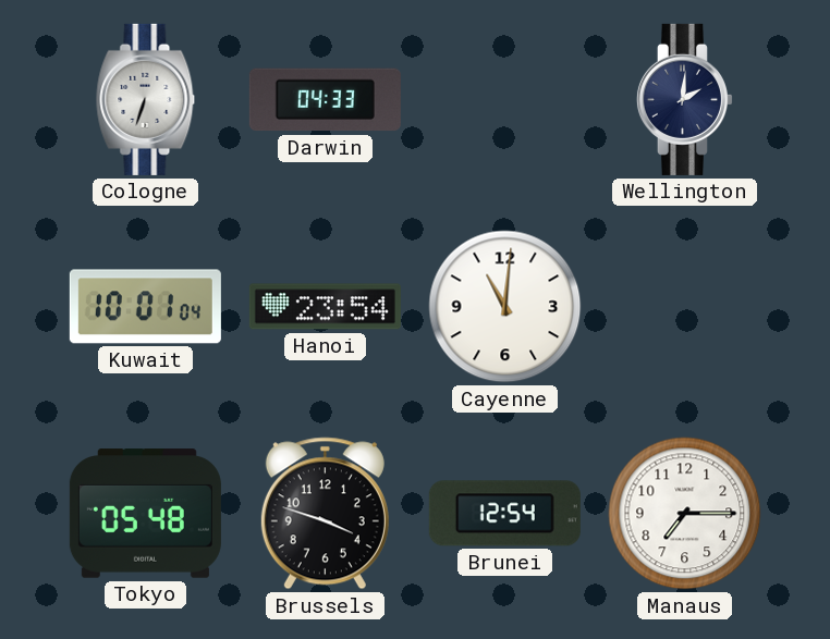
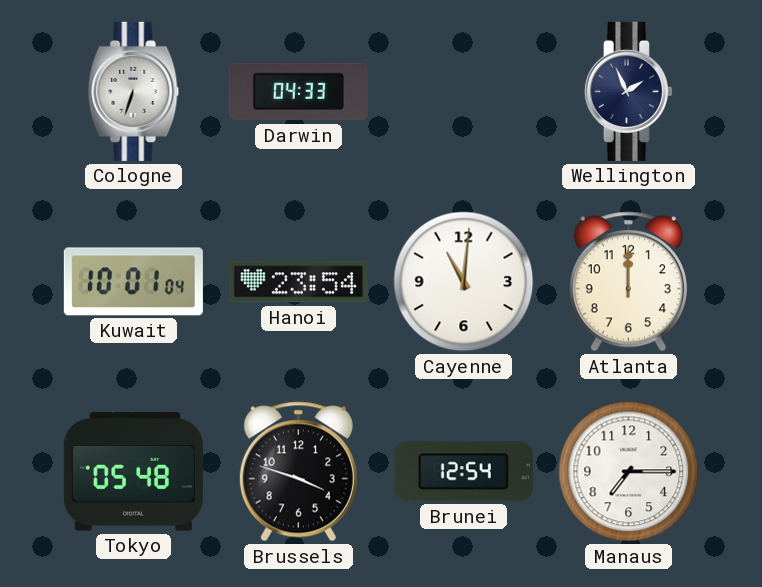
Wellington: 2:01 -> 1:56
Atlanta: none -> 12:00
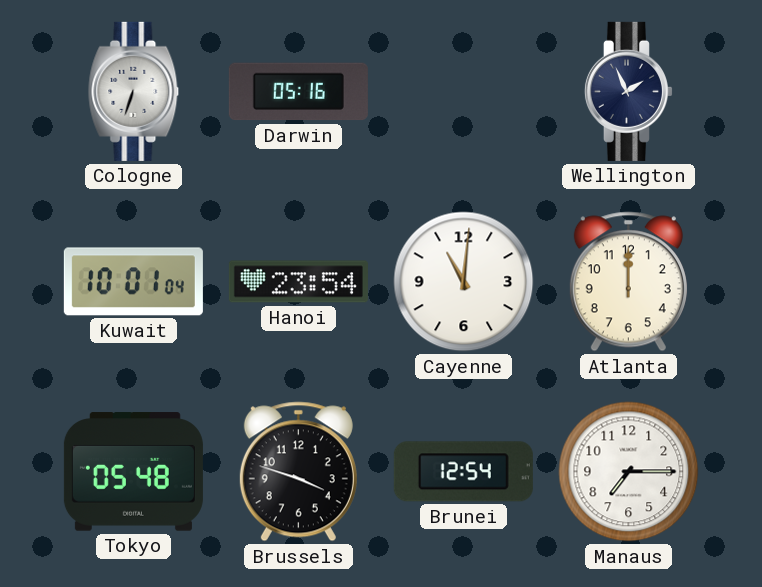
Darwin: 04:33 -> 05:16
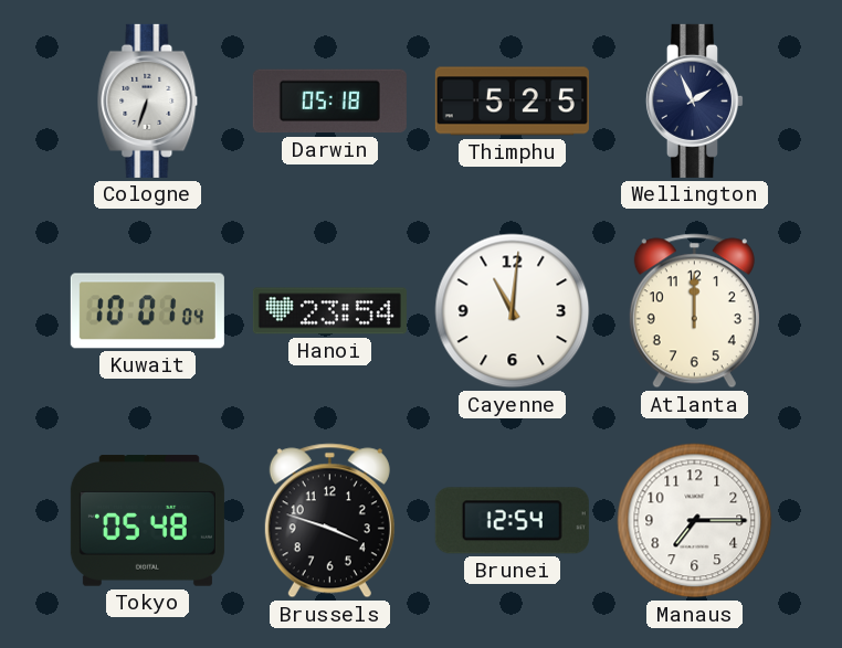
Darwin: 05:16 -> 05:18
Thimphu: none -> 5:25
